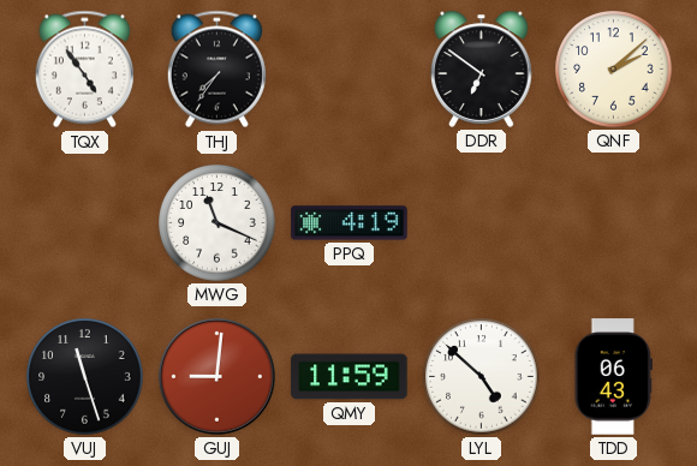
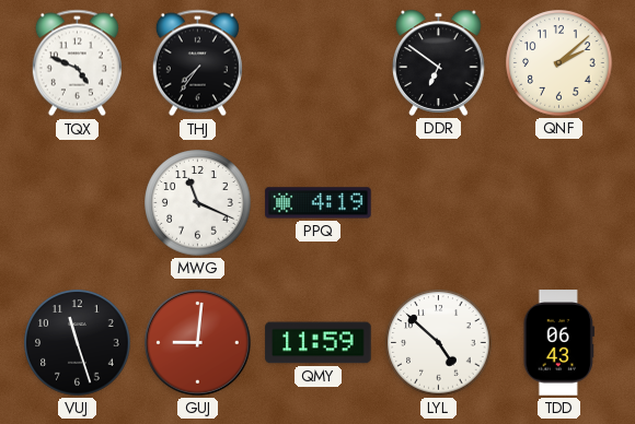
TQX: 4:54 -> 4:49
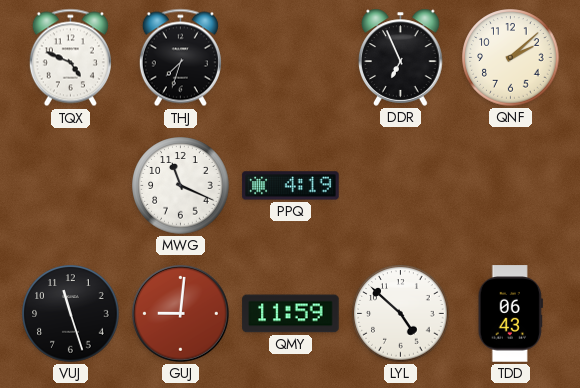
THJ: 7:36 -> 7:33
DDR: 6:51 -> 6:56
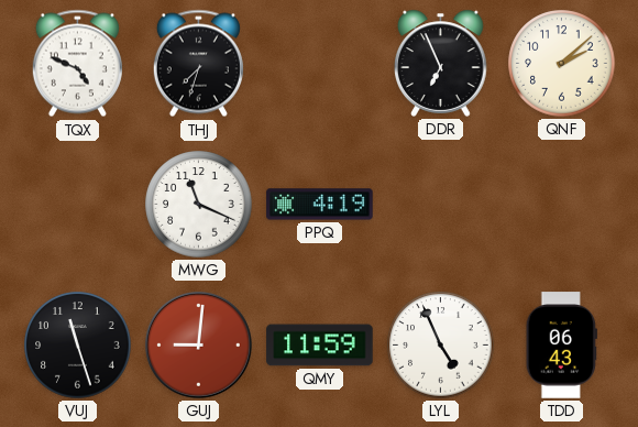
LYL: 4:52 -> 4:56
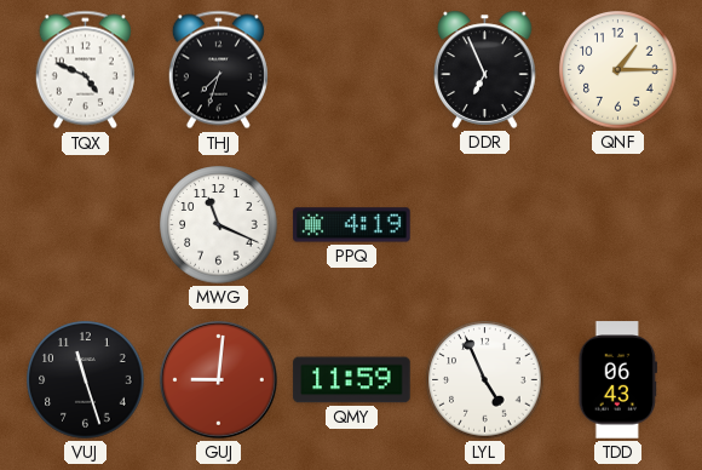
QNF: 2:08 -> 1:15
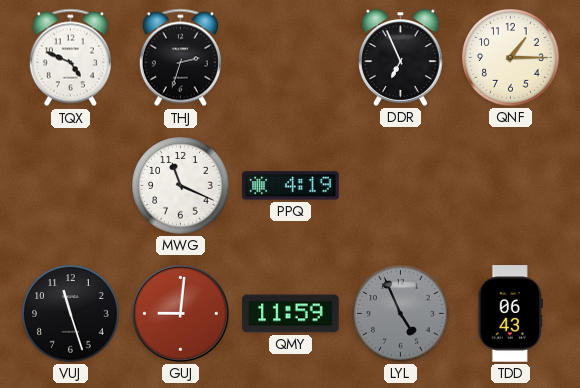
THJ: 7:33 -> 2:33
LYL dial: white -> grey
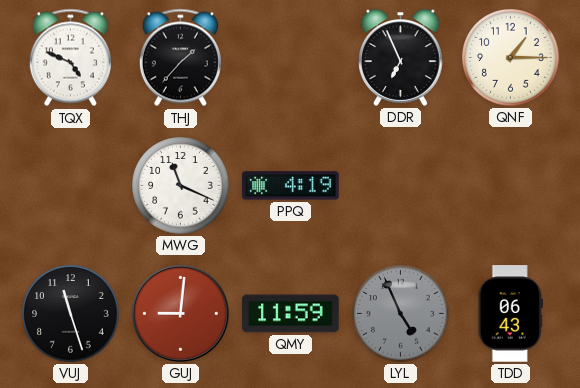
THJ: 2:33 -> 1:37
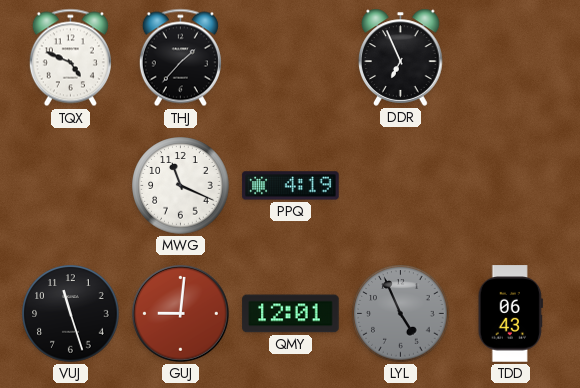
QNF: 1:15 -> none
QMY: 11:59 -> 12:01
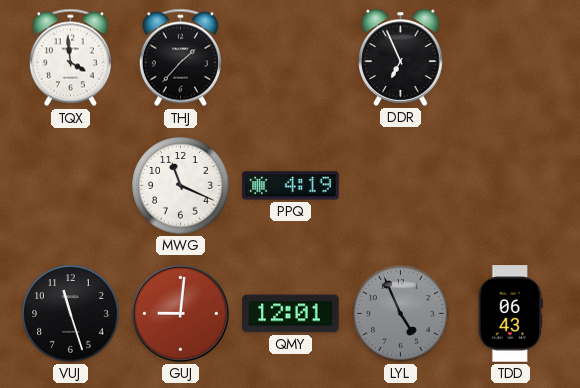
TQX: 4:49 -> 3:59
